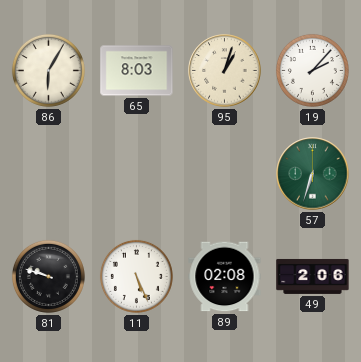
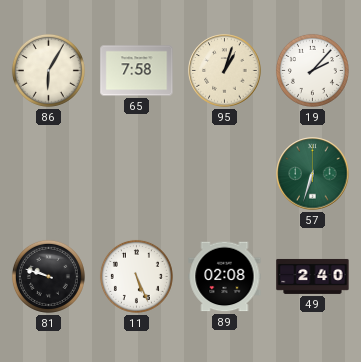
65: 8:03 -> 7:58
49: 2:06 -> 2:40
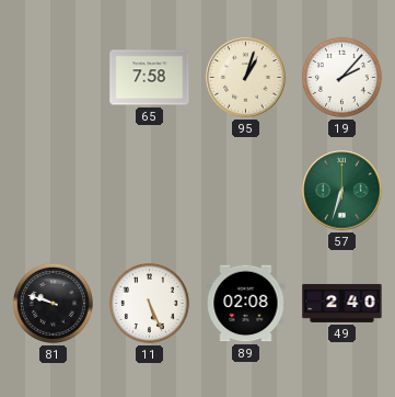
86: 6:05 -> none
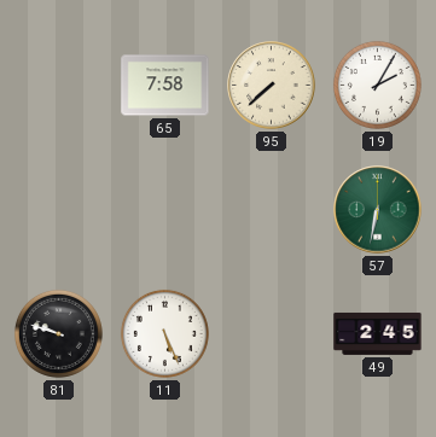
95: 1:03 -> 7:38
19: 2:07 -> 2:05
57: 6:33 -> 6:32
89: 02:08 -> none
49: 2:40 -> 2:45
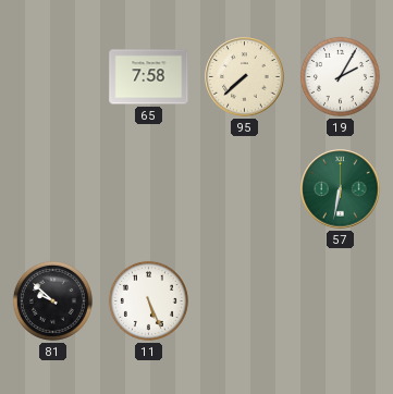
81: 9:48 -> 9:52
49: 2:45 -> none
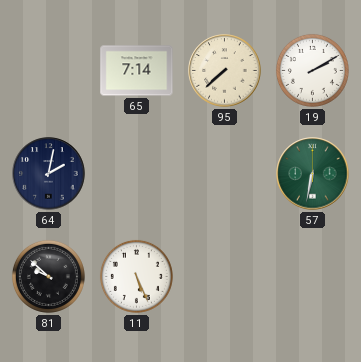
65: 7:58 -> 7:14
19: 2:05 -> 2:10
64: none -> 2:02
